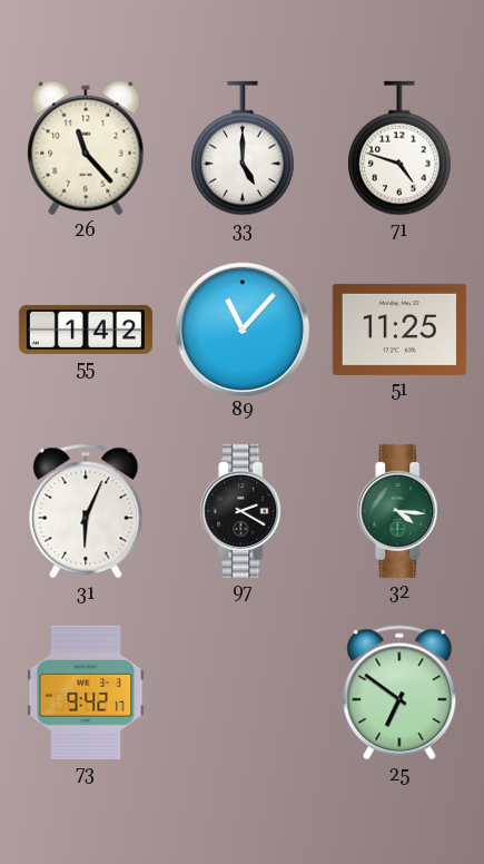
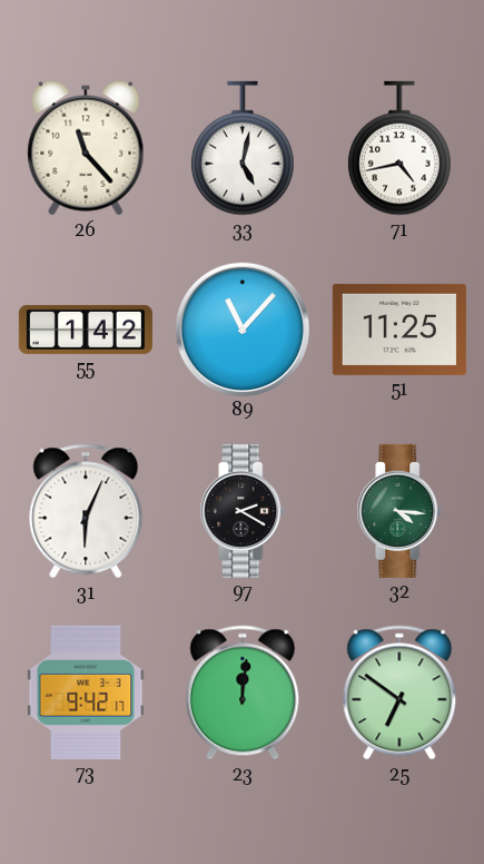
33: 5:00 -> 5:02
71: 4:48 -> 4:43
23: none -> 12:01
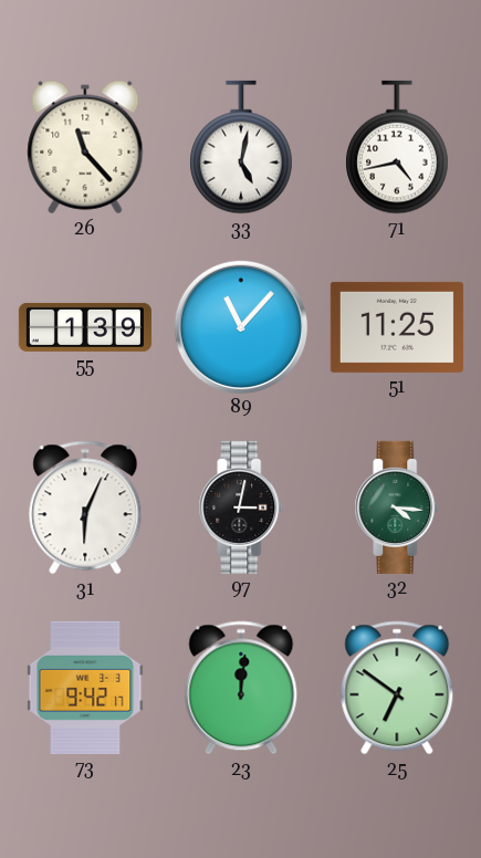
55: 1:42 -> 1:39
97: 2:20 -> 3:02
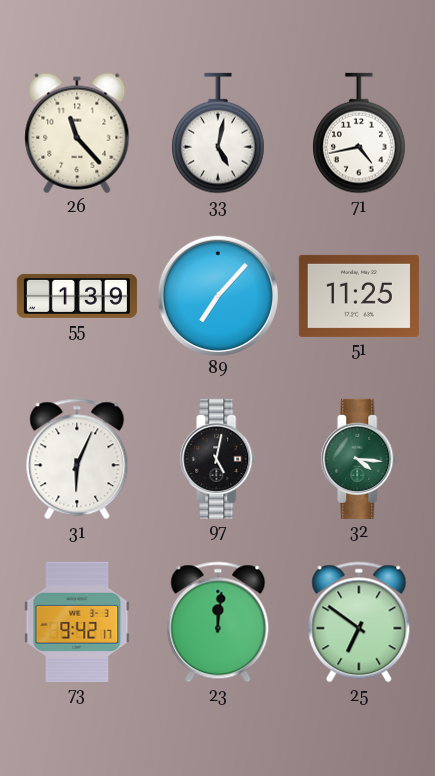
89: 11:07 -> 7:07
97: 3:02 -> 5:02
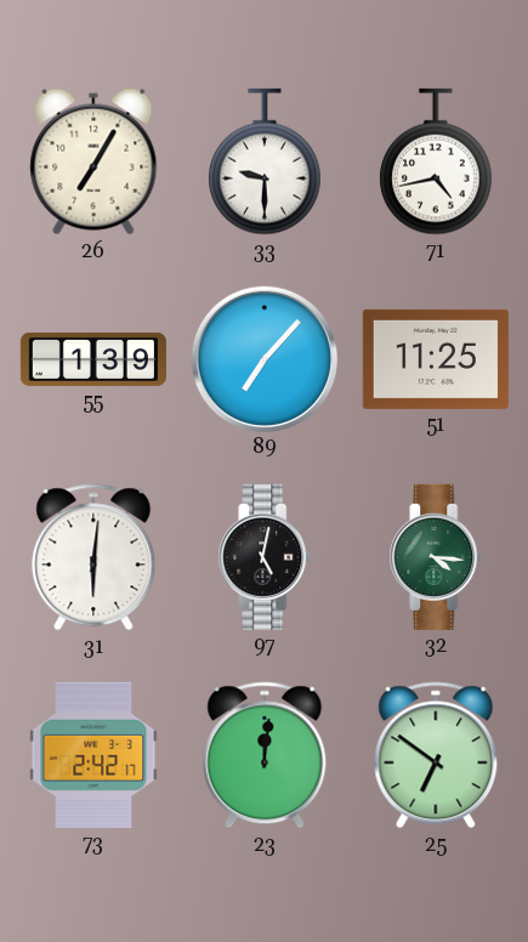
26: 11:23 -> 7:05
33: 5:02 -> 9:30
31: 6:04 -> 6:01
73: 9:42 -> 2:42
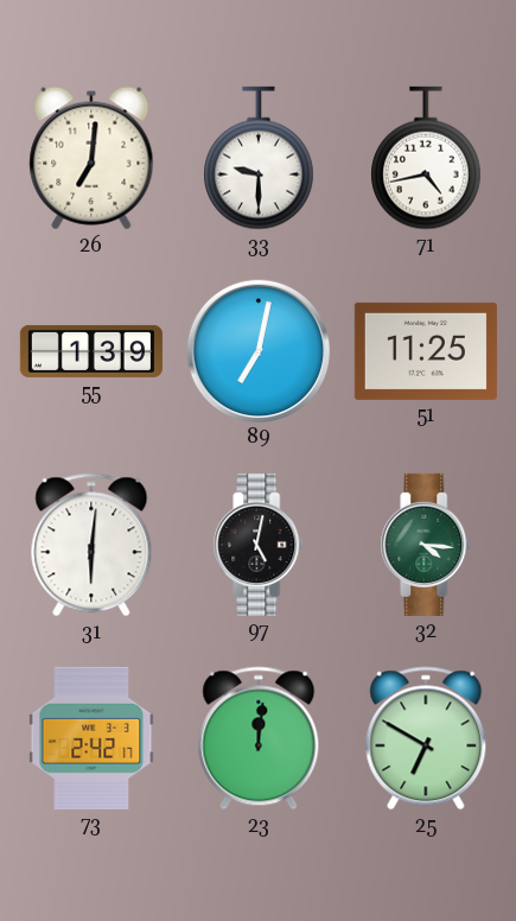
26: 7:05 -> 7:01
89: 7:07 -> 7:02
25: 6:51 -> 6:50
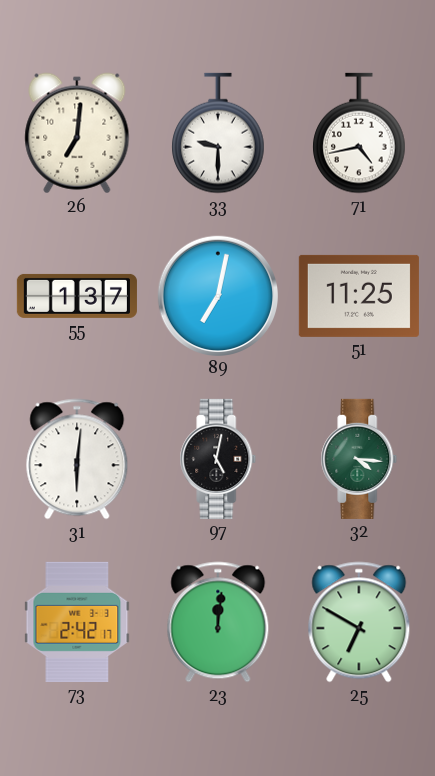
55: 1:39 -> 1:37
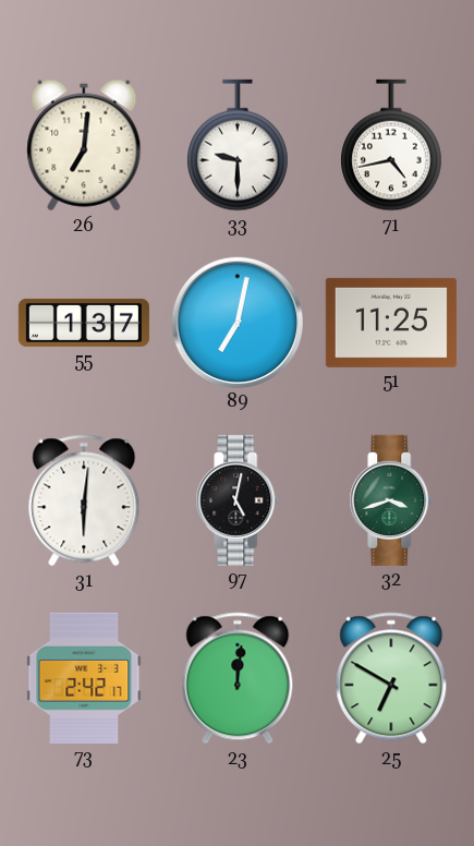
32: 4:16 -> 3:42
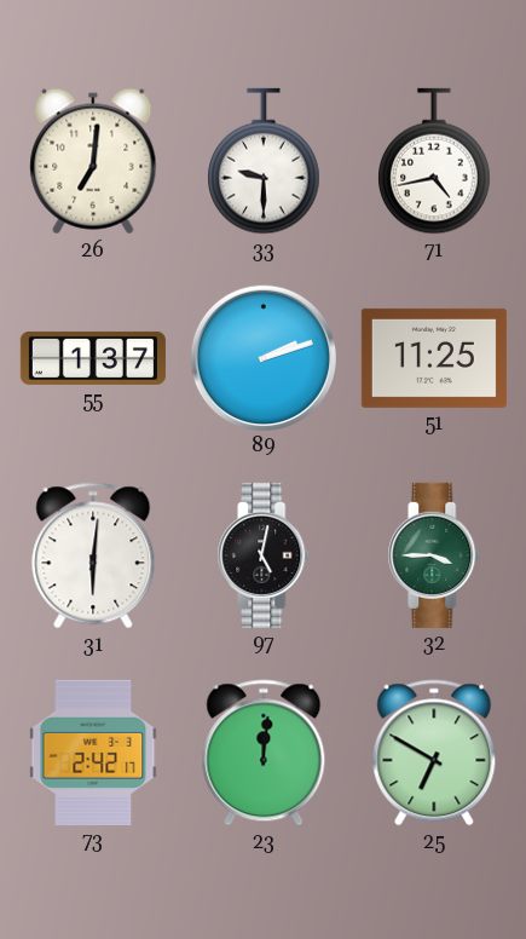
89: 7:02 -> 2:12
32: 3:42 -> 3:45
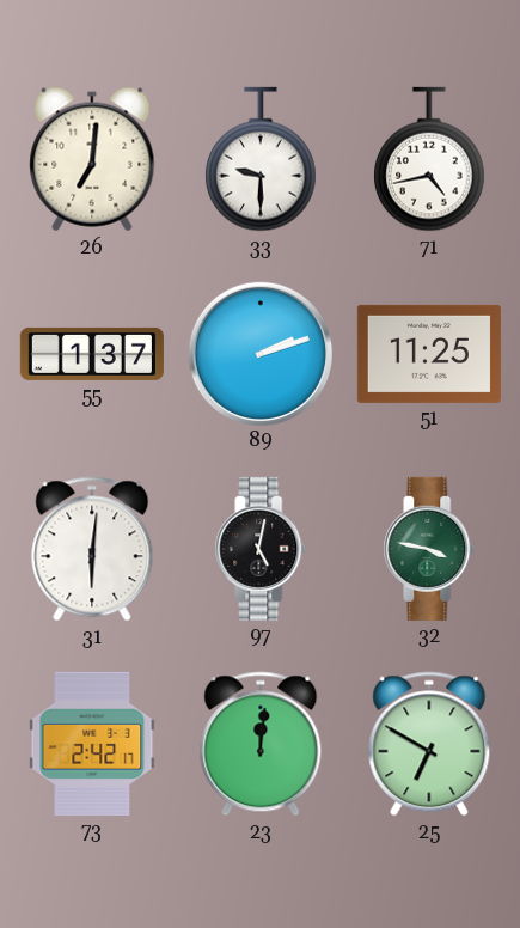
32: 3:45 -> 3:47
